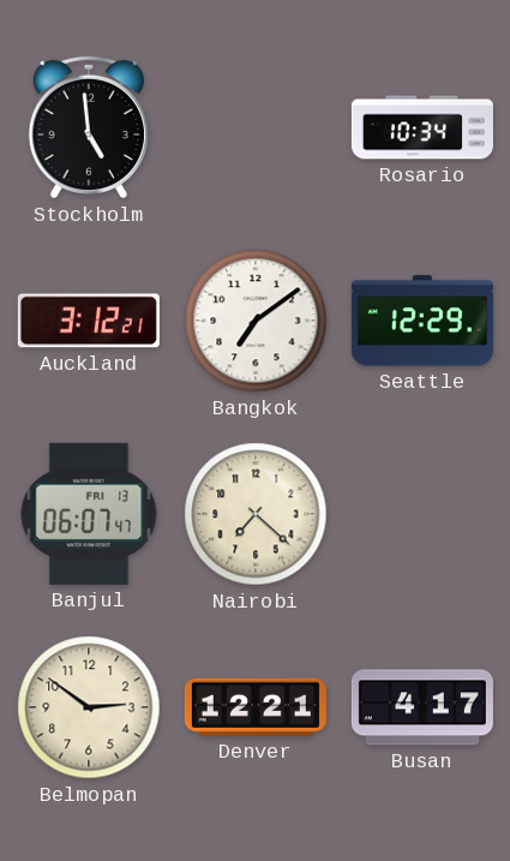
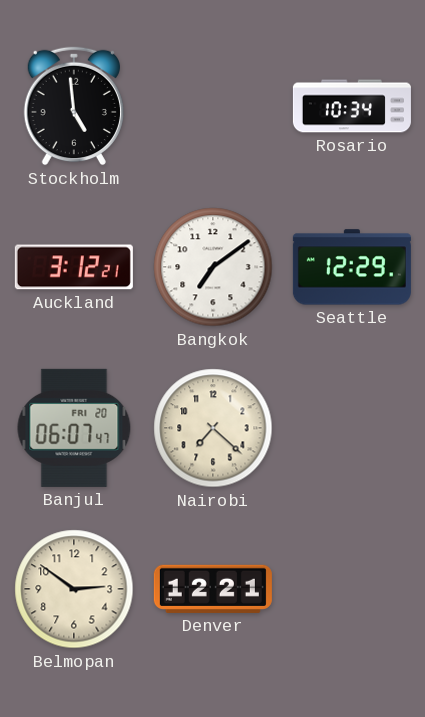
Banjul date: FRI 13 -> FRI 20
Busan: 4:17 -> none
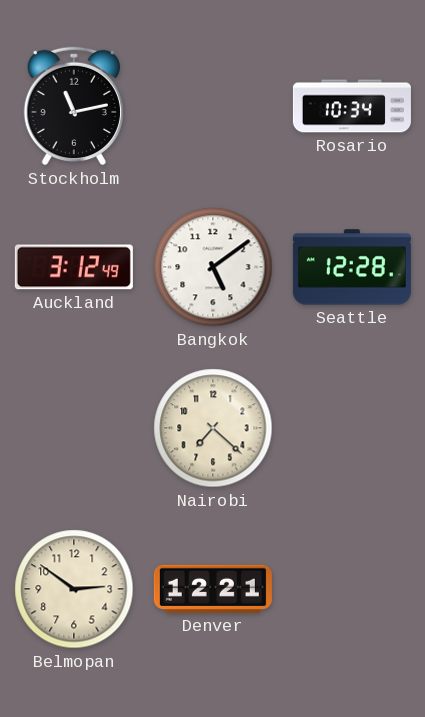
Stockholm: 4:59 -> 11:13
Auckland: 3:12:21 -> 3:12:49
Bangkok: 7:09 -> 5:09
Seattle: 12:29 -> 12:28
Banjul: 06:07 -> none
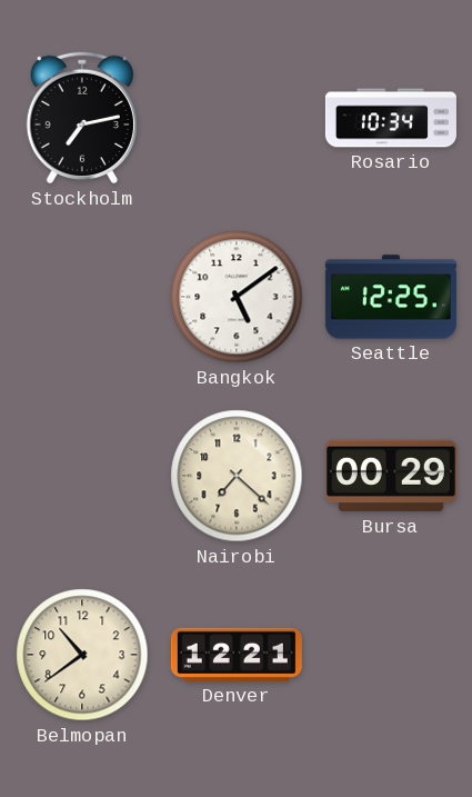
Stockholm: 11:13 -> 7:13
Auckland: 3:12 -> none
Seattle: 12:28 -> 12:25
Bursa: none -> 00:29
Belmopan: 2:51 -> 10:39
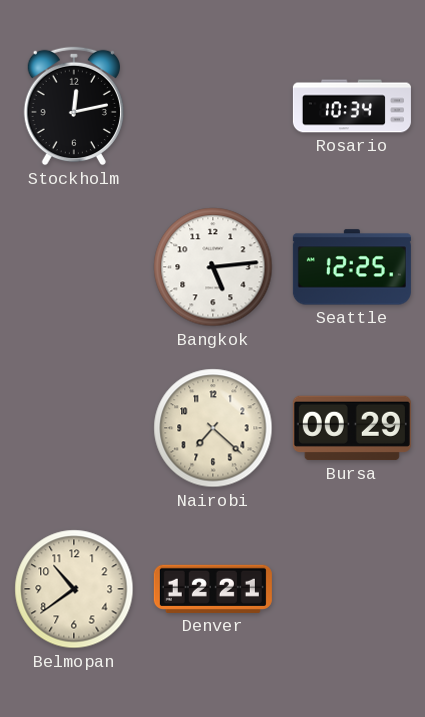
Stockholm: 7:13 -> 12:13
Bangkok: 5:09 -> 5:14
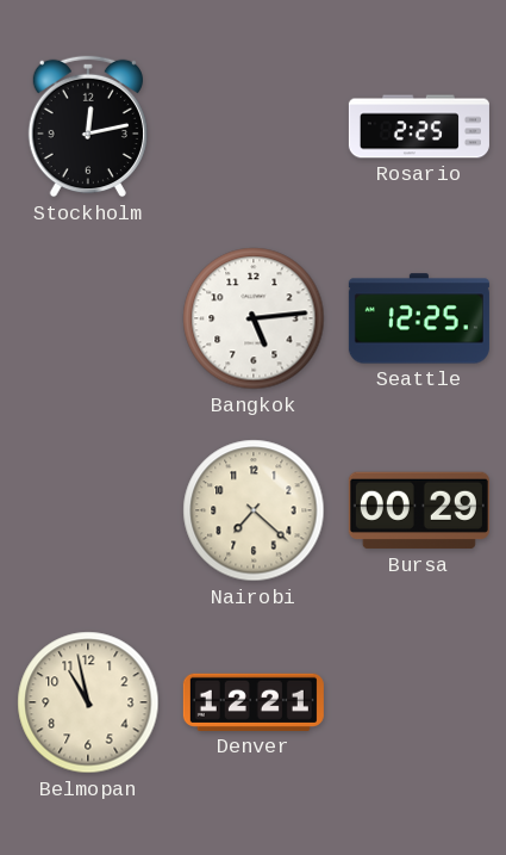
Rosario: 10:34 -> 2:25
Belmopan: 10:39 -> 10:58
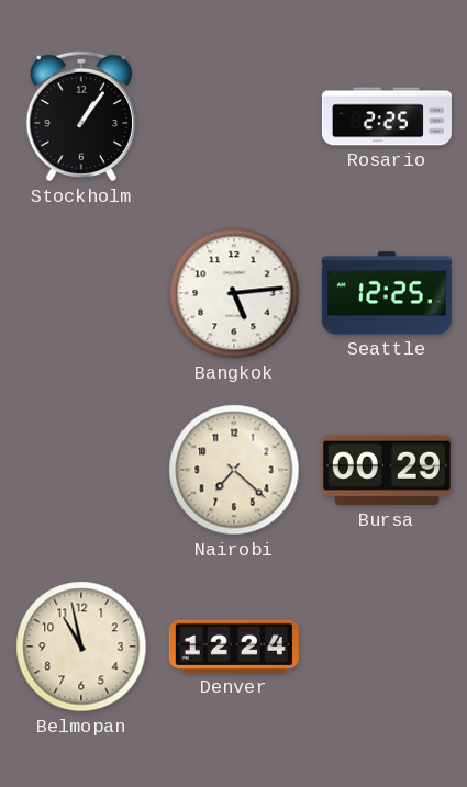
Stockholm: 12:13 -> 1:06
Denver: 12:21 -> 12:24
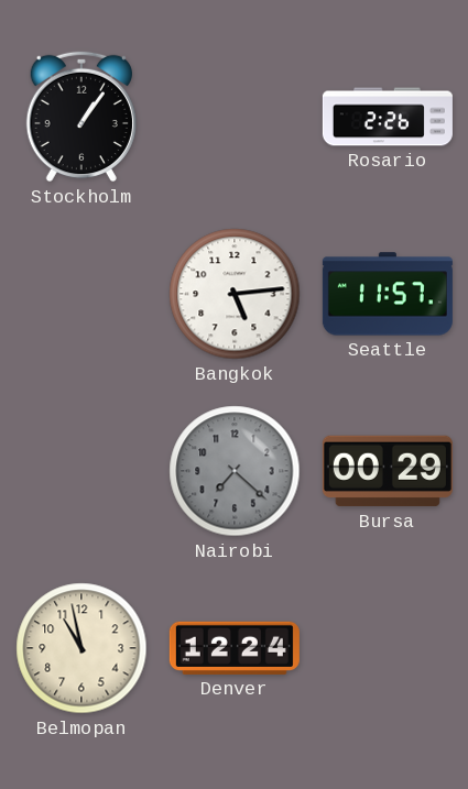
Rosario: 2:25 -> 2:26
Seattle: 12:25 -> 11:57
Nairobi dial: cream -> grey
